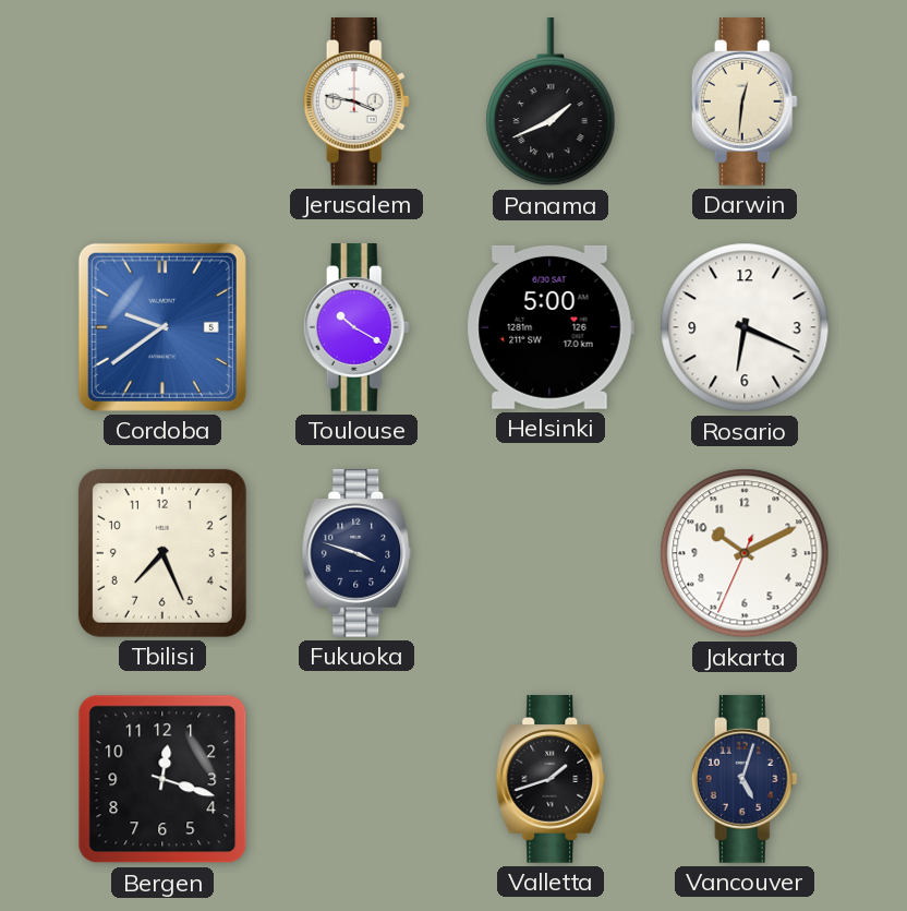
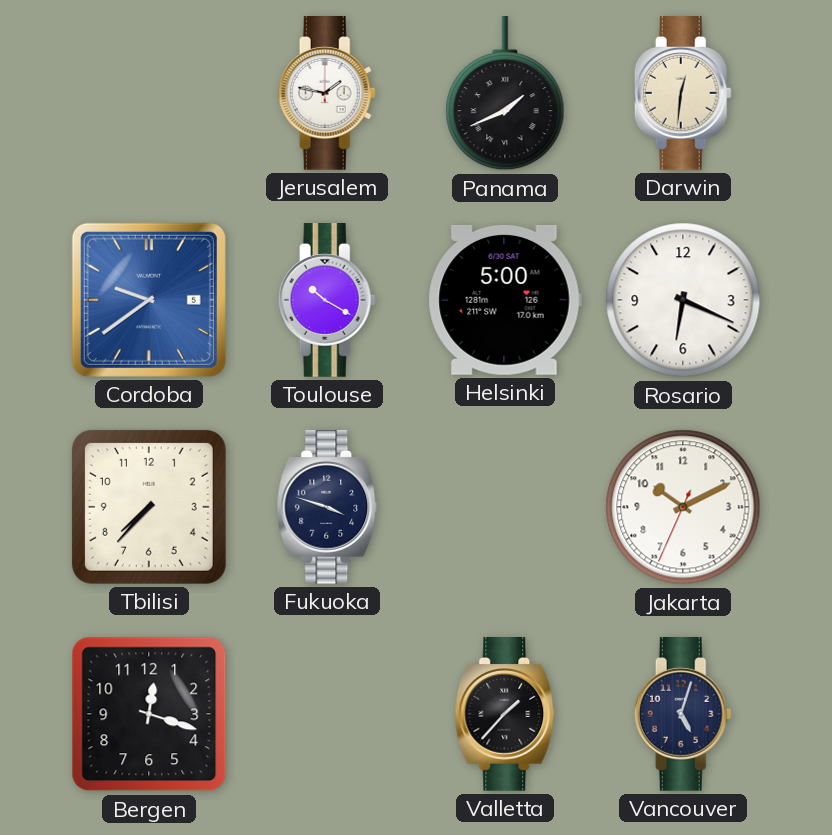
Jerusalem: 3:47 -> 1:47
Tbilisi: 7:26 -> 7:37
Valletta: 1:42 -> 1:37
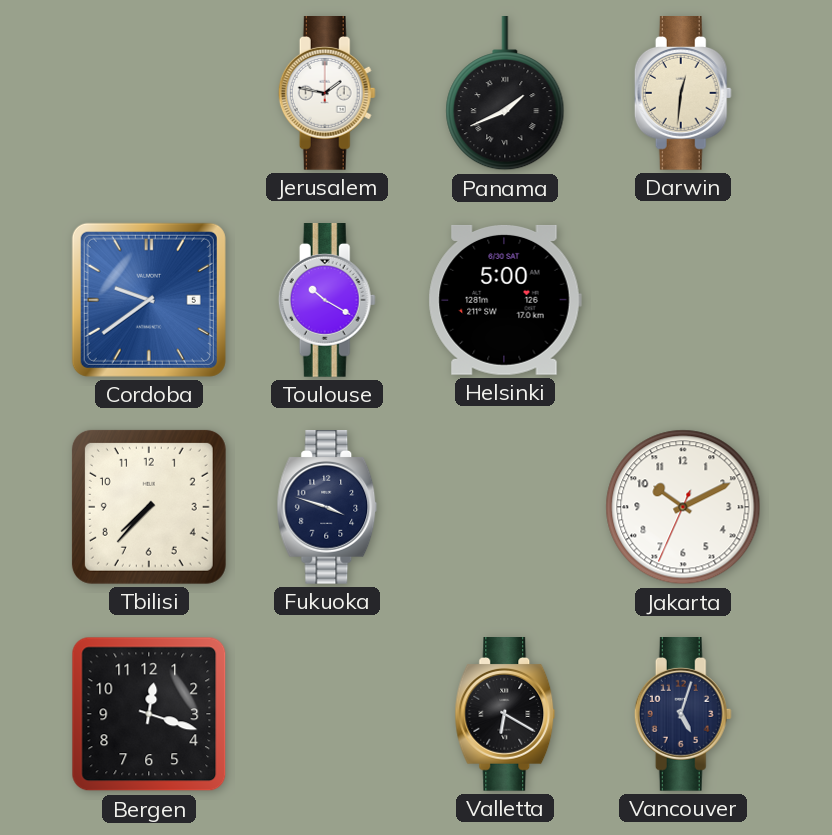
Rosario: 6:19 -> none
Valletta: 1:37 -> 6:20
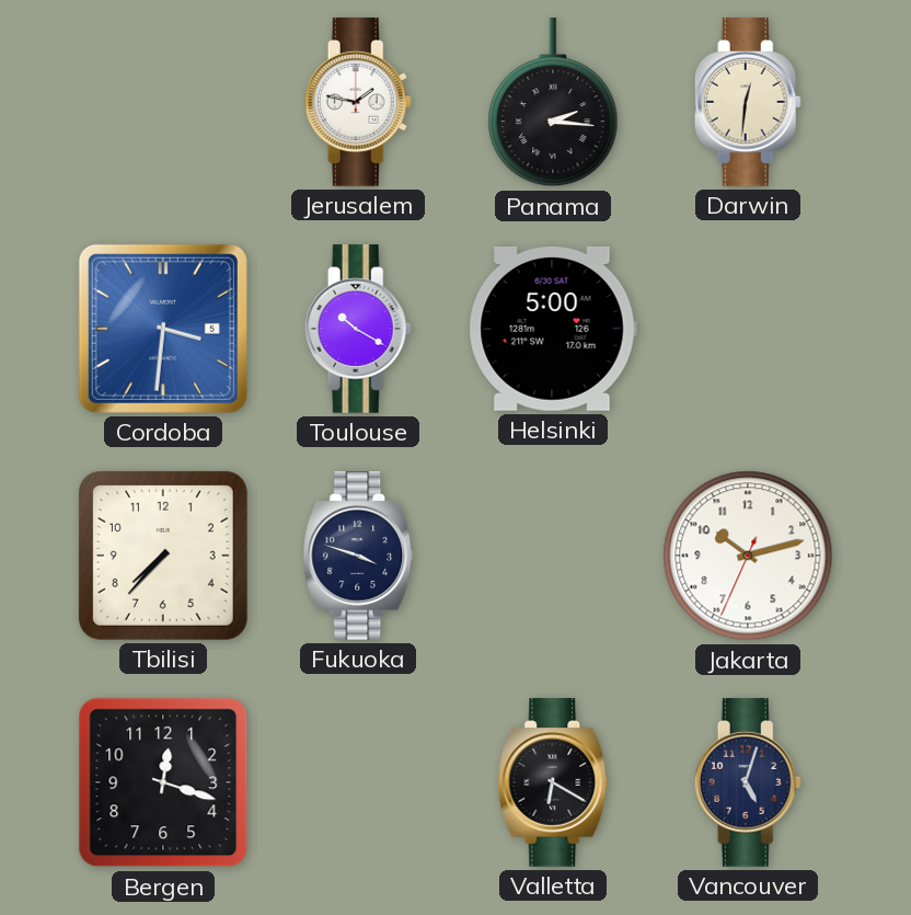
Panama: 1:41 -> 2:16
Cordoba: 9:39 -> 3:31
Jakarta: 10:10 -> 10:12
